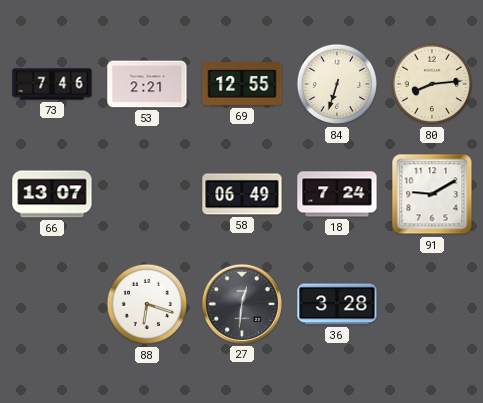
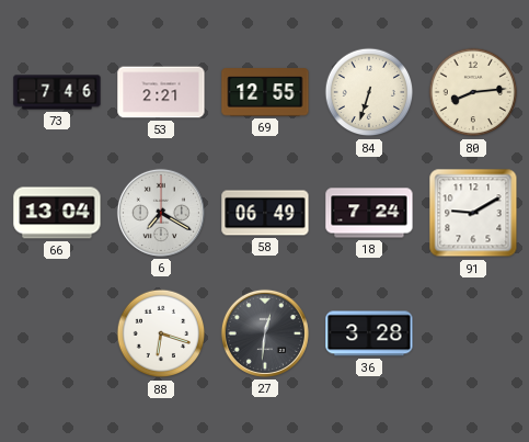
66: 13:07 -> 13:04
6: none -> 7:20
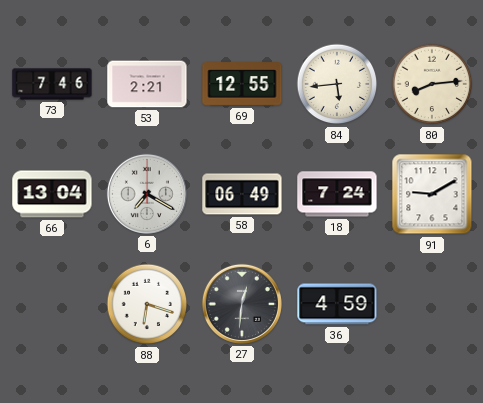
84: 6:33 -> 5:44
36: 3:28 -> 4:59
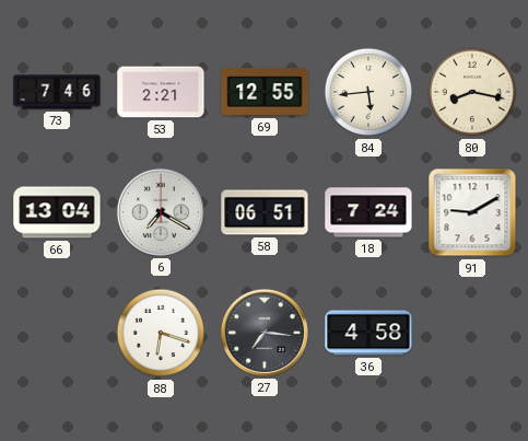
80: 8:14 -> 8:17
58: 06:49 -> 06:51
27: 12:31 -> 7:16
36: 4:59 -> 4:58
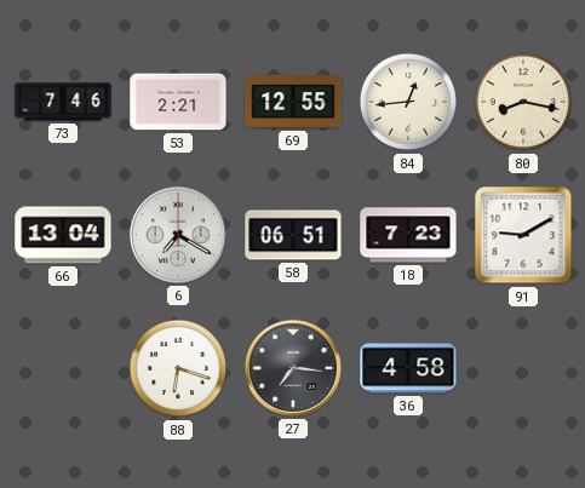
84: 5:44 -> 12:44
18: 7:24 -> 7:23
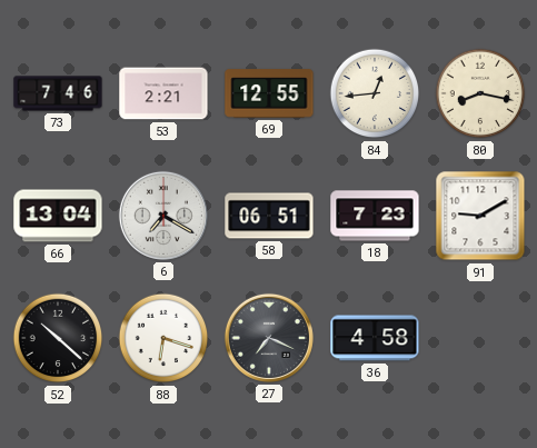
52: none -> 10:22
27: 7:16 -> 7:19
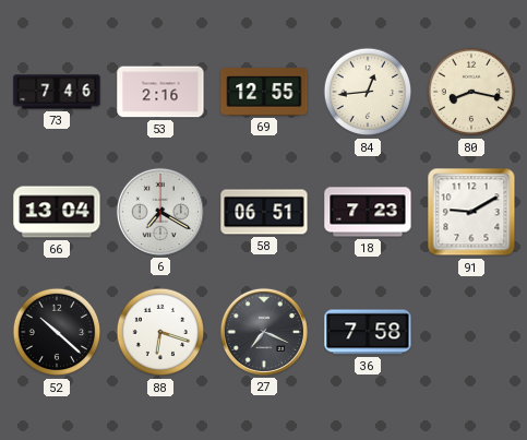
53: 2:21 -> 2:16
36: 4:58 -> 7:58
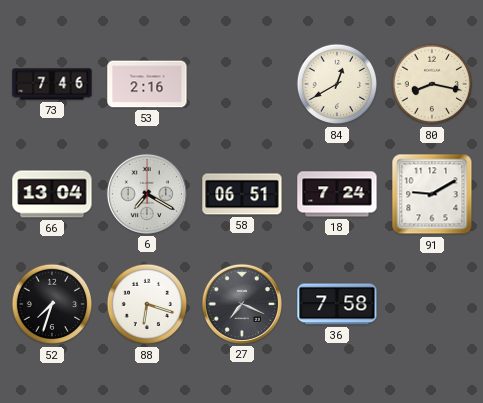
69: 12:55 -> none
84: 12:44 -> 12:40
18: 7:23 -> 7:24
52: 10:22 -> 7:33
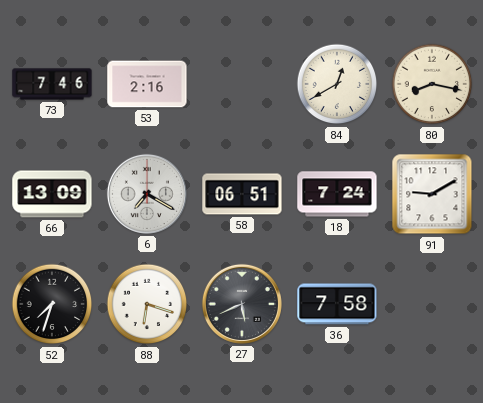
66: 13:04 -> 13:09
27: 7:19 -> 5:41
